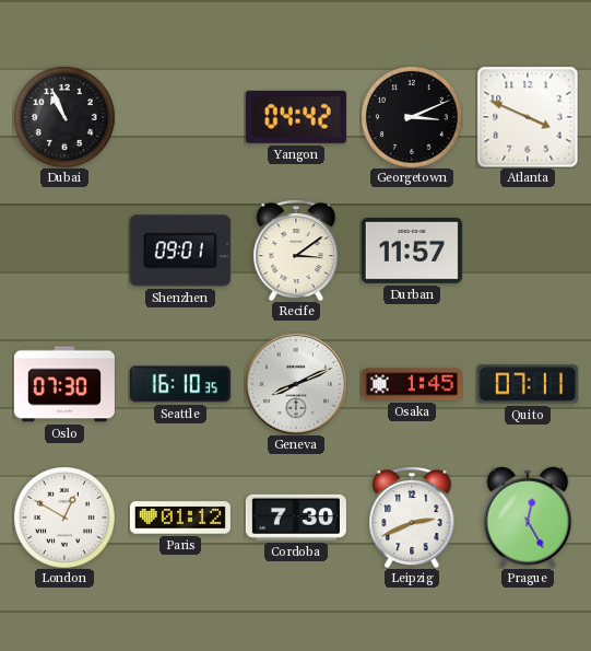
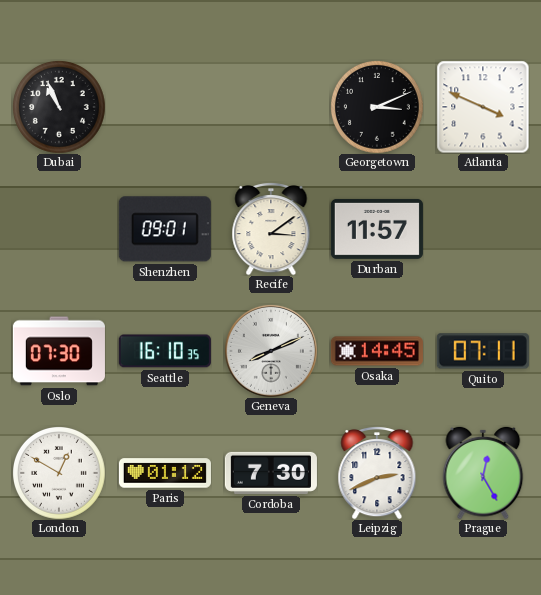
Yangon: 04:42 -> none
Osaka: 1:45 -> 14:45
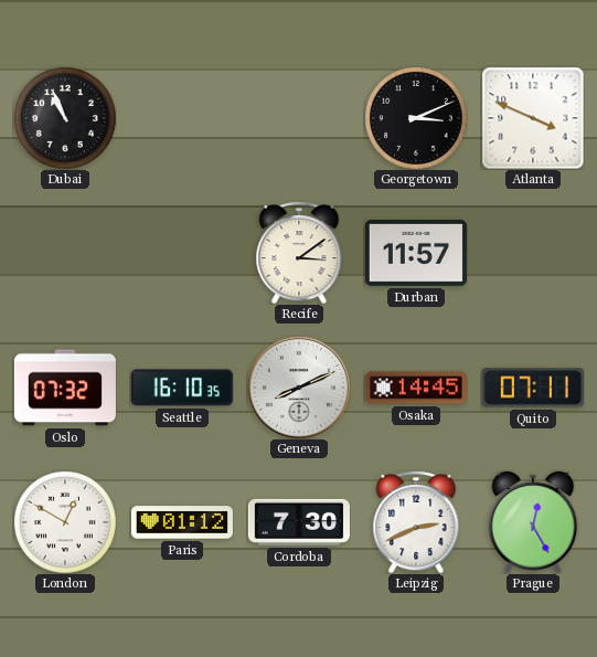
Shenzhen: 09:01 -> none
Oslo: 07:30 -> 07:32
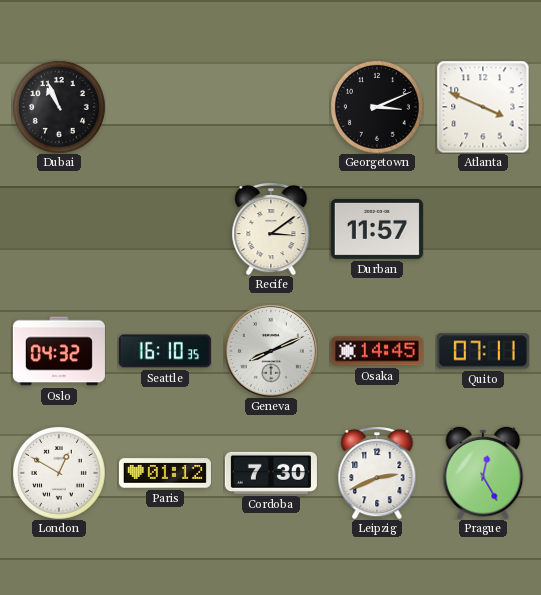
Oslo: 07:32 -> 04:32
